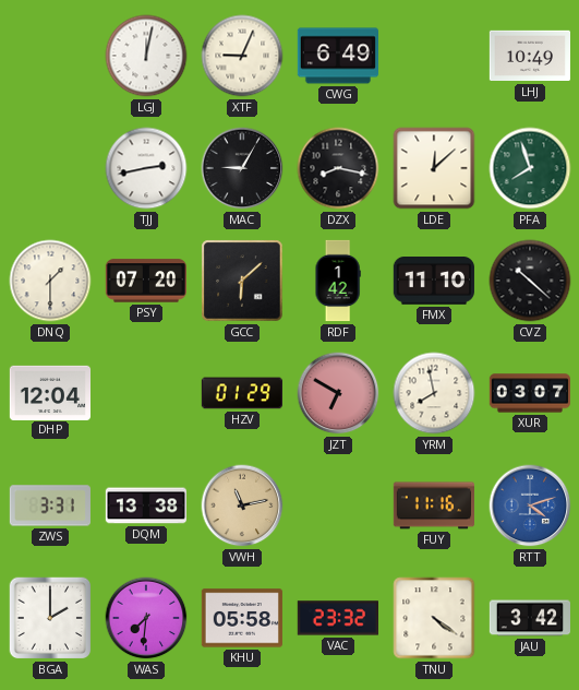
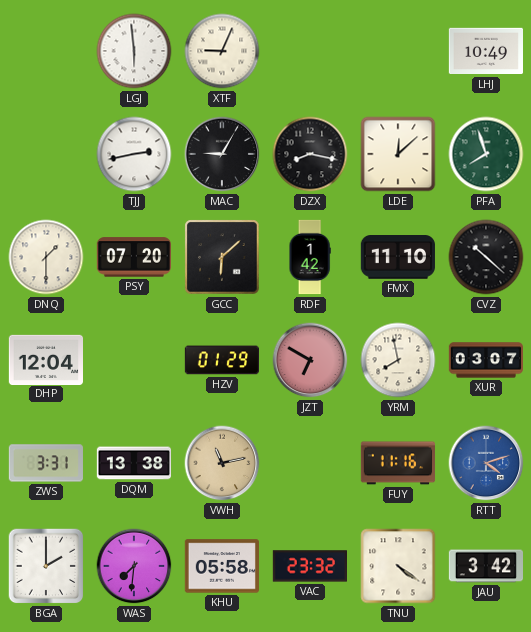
LGJ: 12:02 -> 5:59
CWG: 6:49 -> none
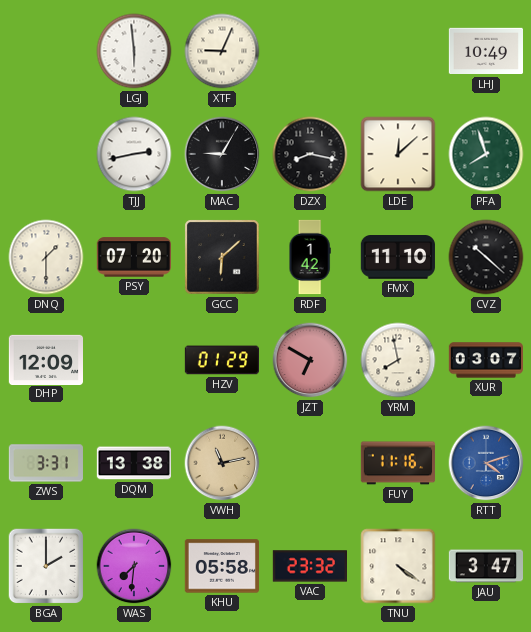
DHP: 12:04 -> 12:09
JAU: 3:42 -> 3:47
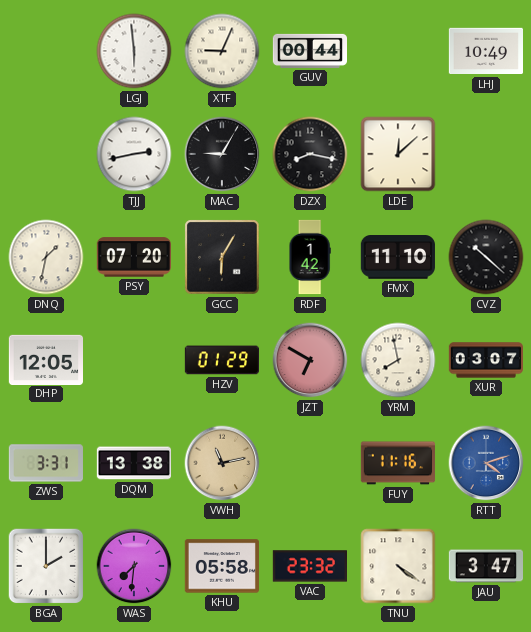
GUV: none -> 00:44
PFA: 7:57 -> none
DNQ: 1:30 -> 1:32
GCC: 6:08 -> 6:05
DHP: 12:09 -> 12:05
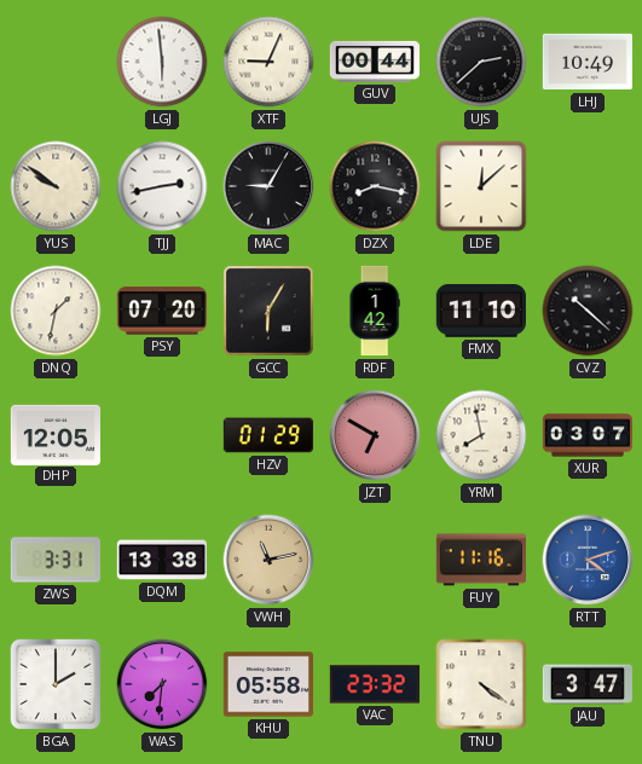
UJS: none -> 2:38
YUS: none -> 9:51
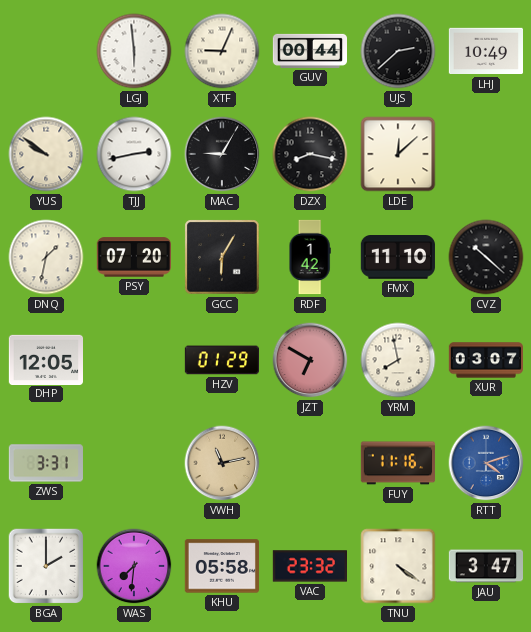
DQM: 13:38 -> none
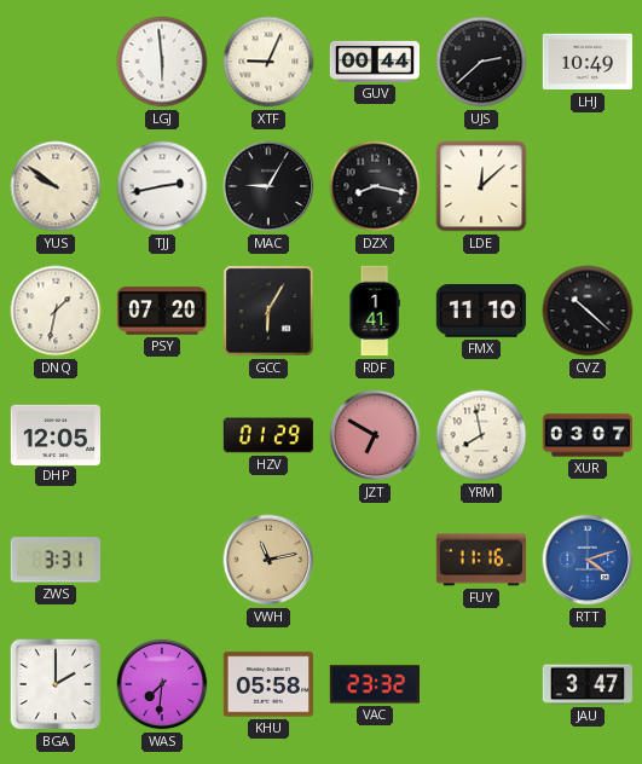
RDF: 1:42 -> 1:41
TNU: 4:21 -> none
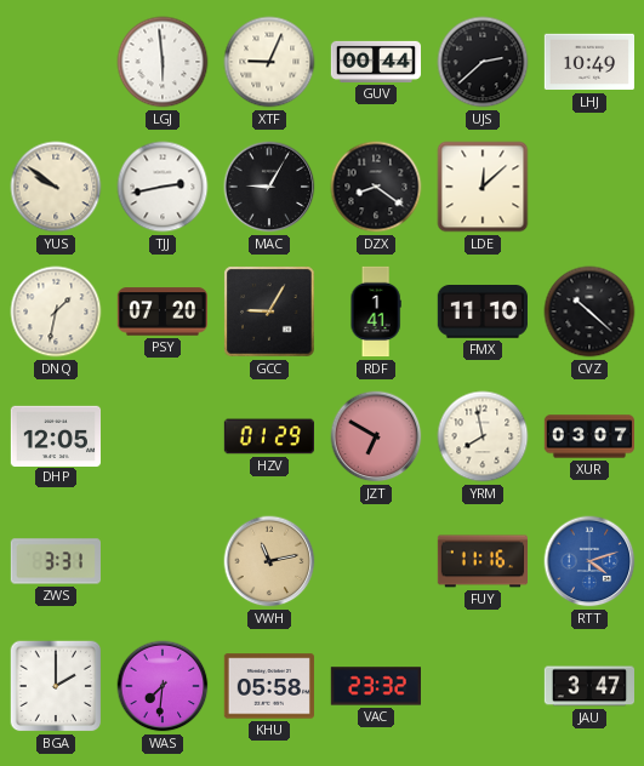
DZX: 8:17 -> 8:21
GCC: 6:05 -> 9:05
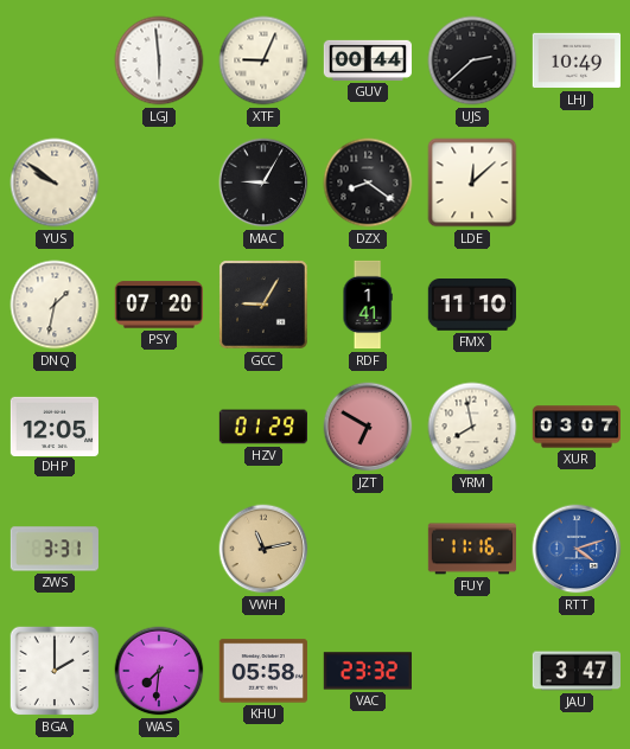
TJJ: 2:43 -> none
CVZ: 10:22 -> none
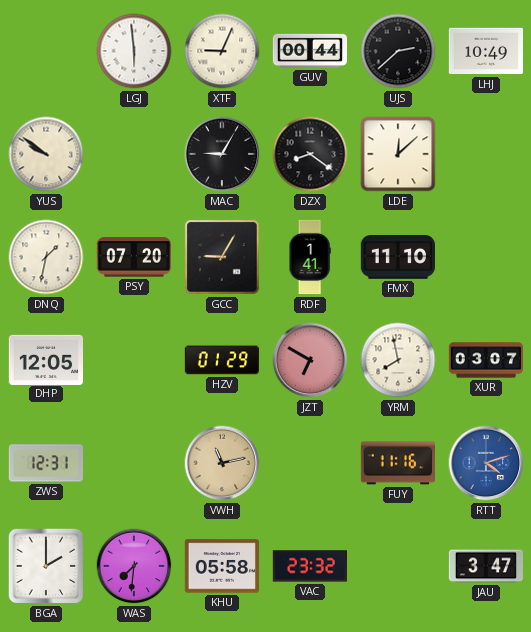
ZWS: 3:31 -> 12:31
